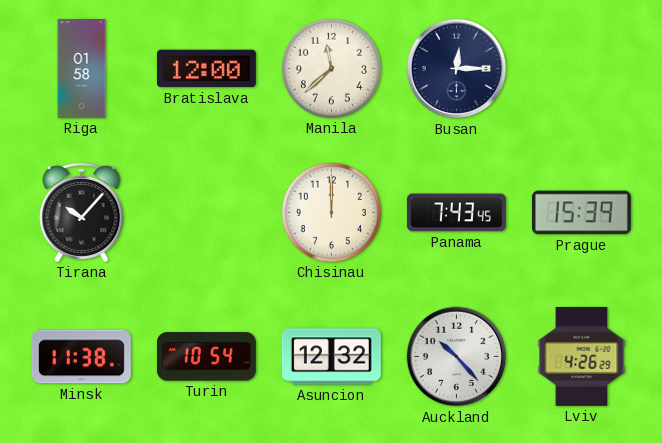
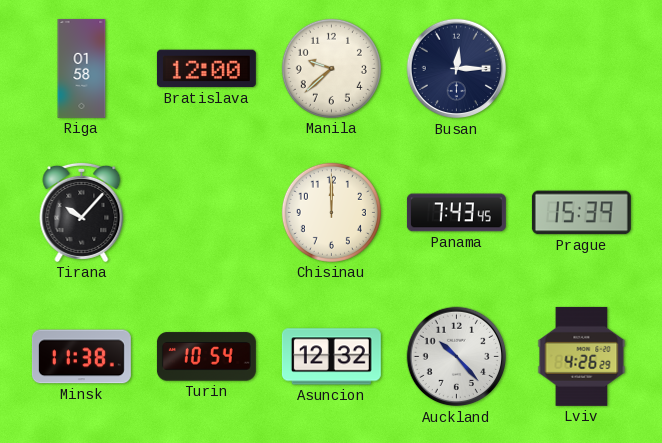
Manila: 11:38 -> 9:38
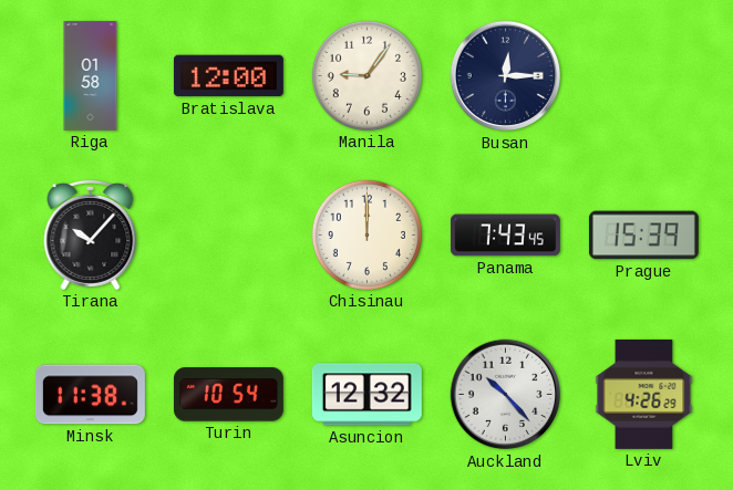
Manila: 9:38 -> 9:06
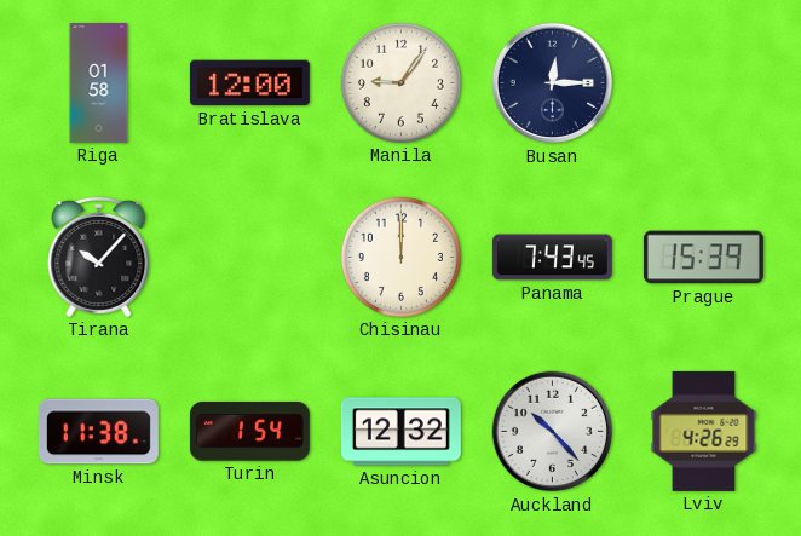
Turin: 10:54 -> 1:54
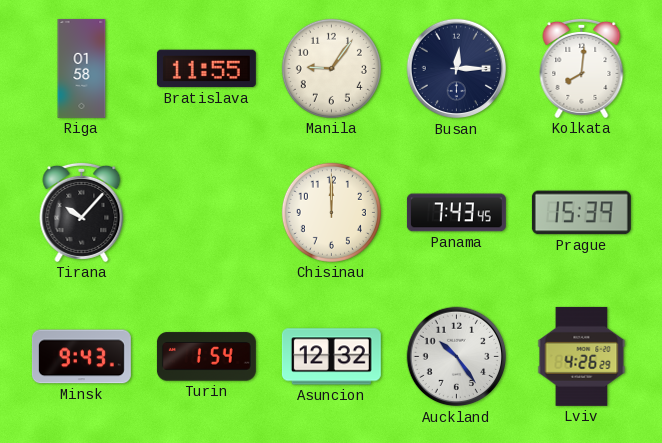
Bratislava: 12:00 -> 11:55
Kolkata: none -> 8:01
Minsk: 11:38 -> 9:43
Auckland: 10:23 -> 10:24
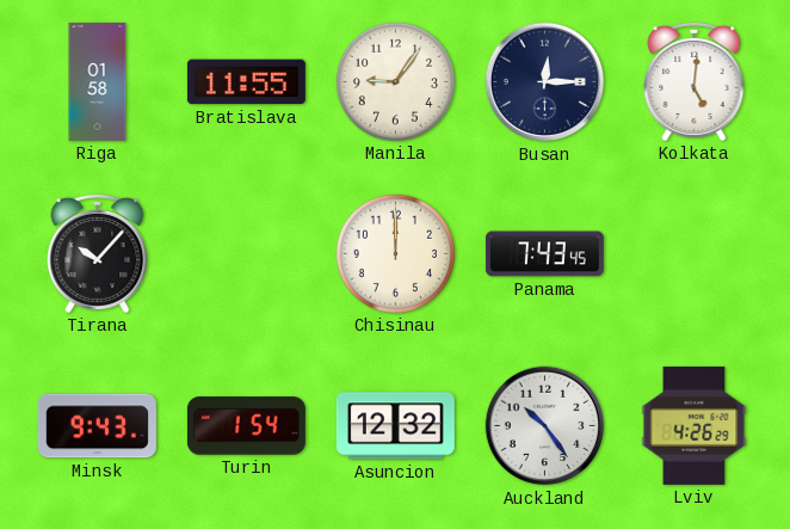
Kolkata: 8:01 -> 5:01
Prague: 15:39 -> none
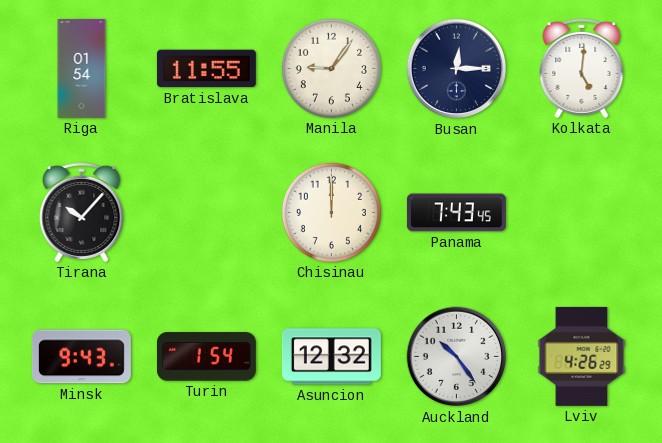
Riga: 01:58 -> 01:54
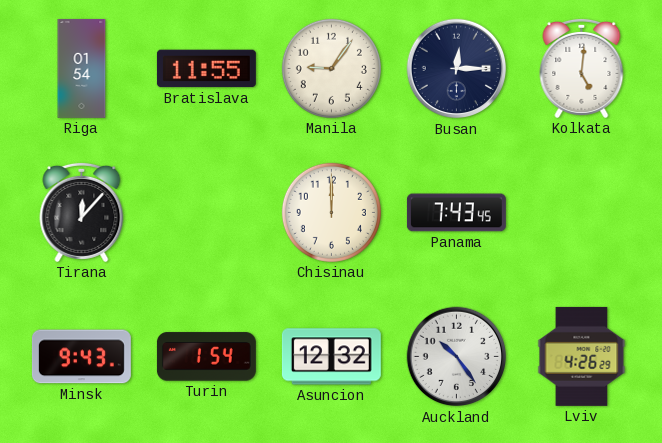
Tirana: 10:07 -> 12:07
